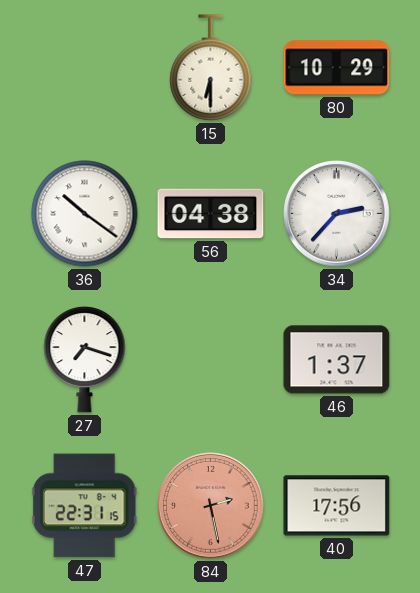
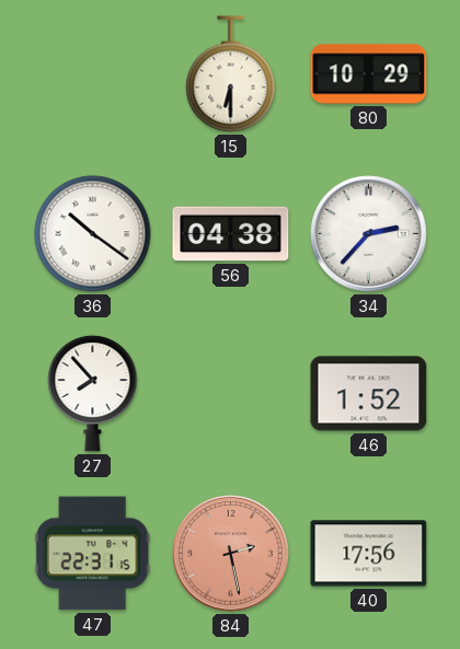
27: 7:18 -> 7:53
46: 1:37 -> 1:52
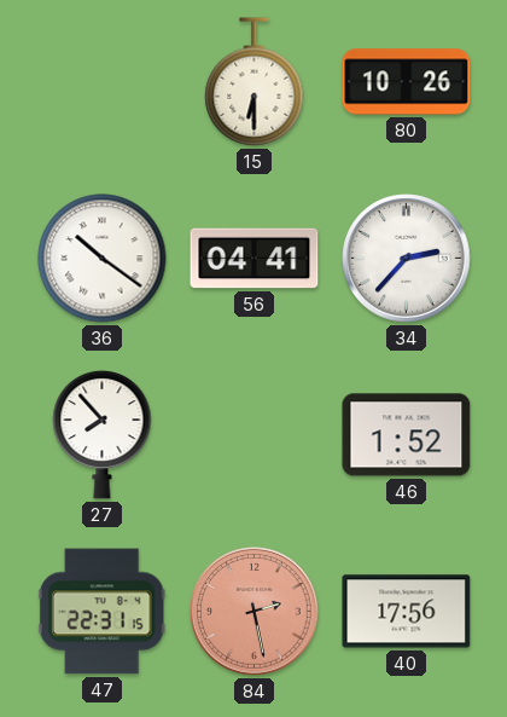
80: 10:29 -> 10:26
56: 04:38 -> 04:41
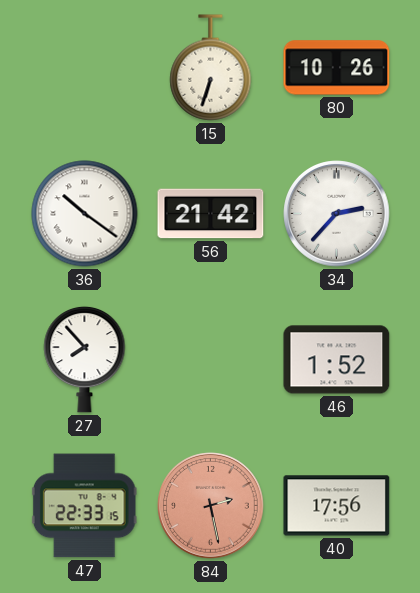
15: 6:30 -> 6:33
56: 04:41 -> 21:42
47: 22:31 -> 22:33
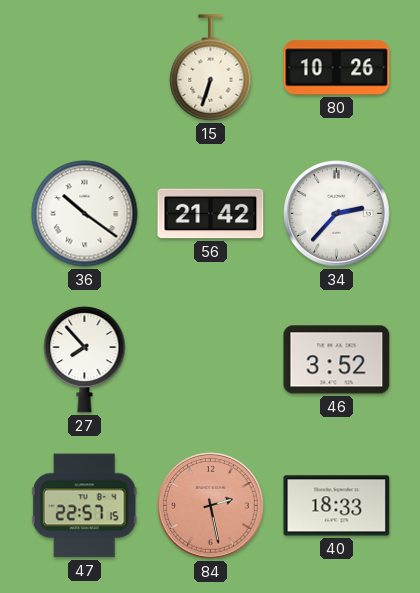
46: 1:52 -> 3:52
47: 22:33 -> 22:57
40: 17:56 -> 18:33
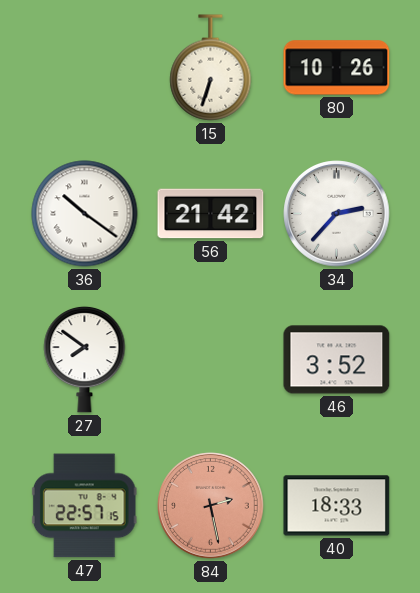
27: 7:53 -> 7:51
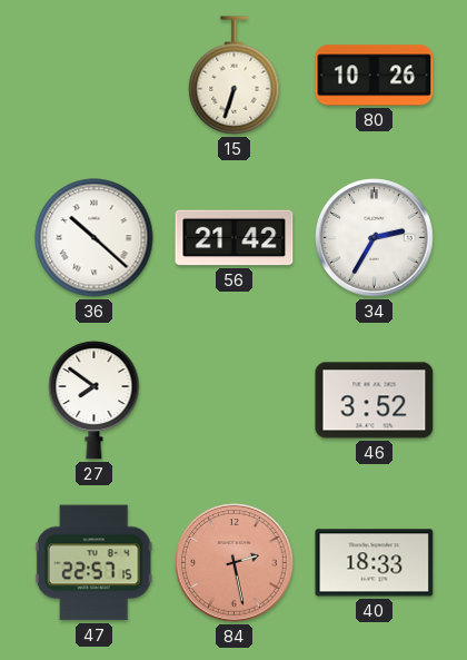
36: 10:21 -> 10:22
34: 2:37 -> 2:35
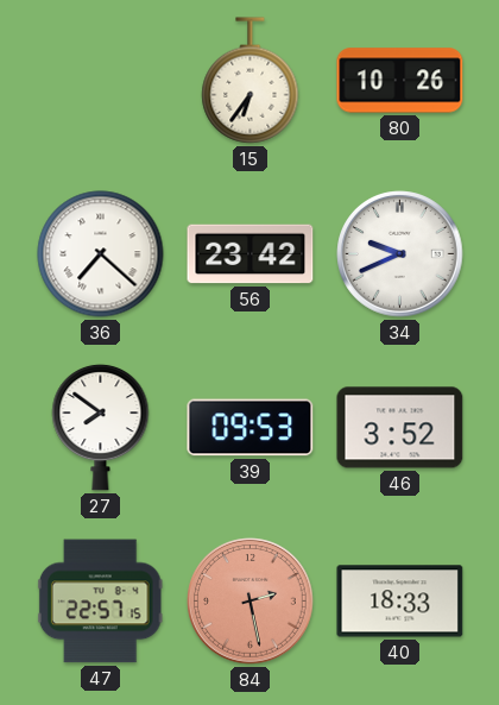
15: 6:33 -> 6:36
36: 10:22 -> 7:22
56: 21:42 -> 23:42
34: 2:35 -> 9:41
39: none -> 09:53
